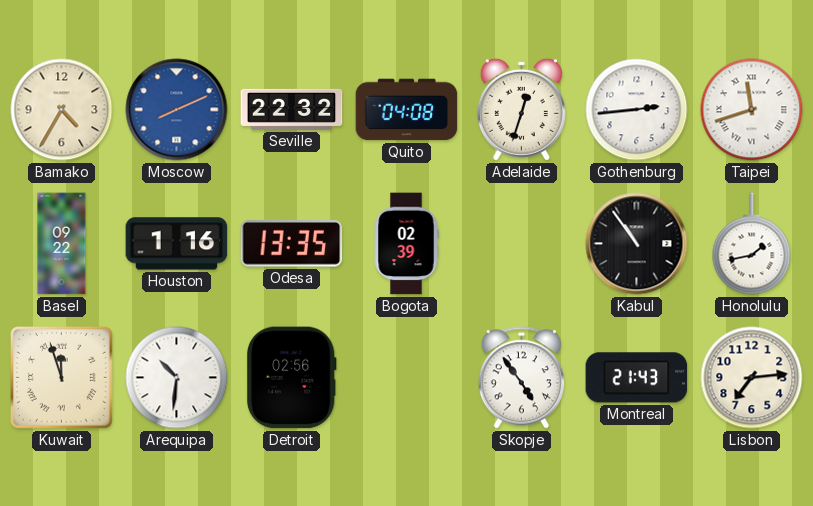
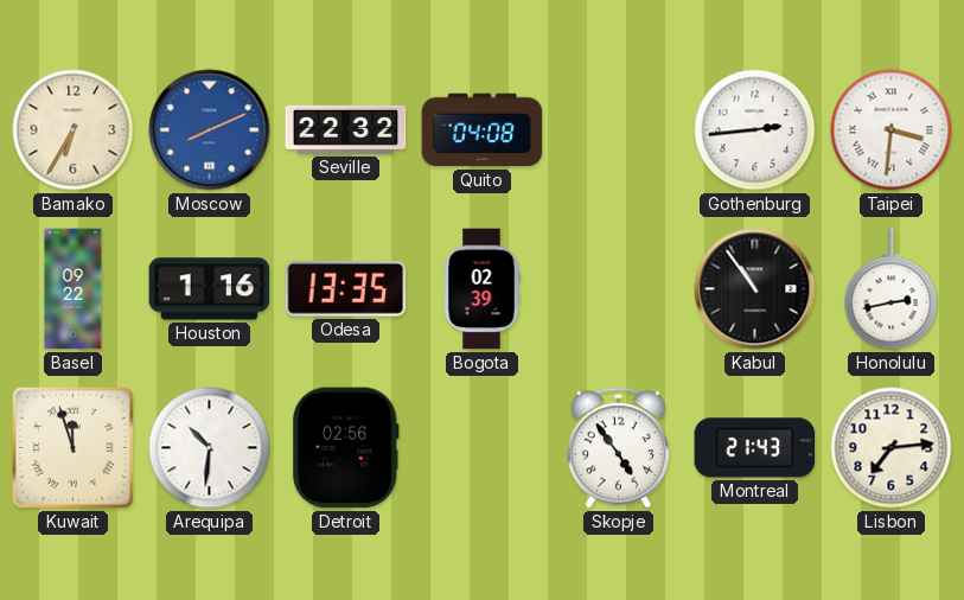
Bamako: 4:35 -> 6:35
Adelaide: 12:33 -> none
Taipei: 11:42 -> 3:31
Honolulu: 1:43 -> 2:43
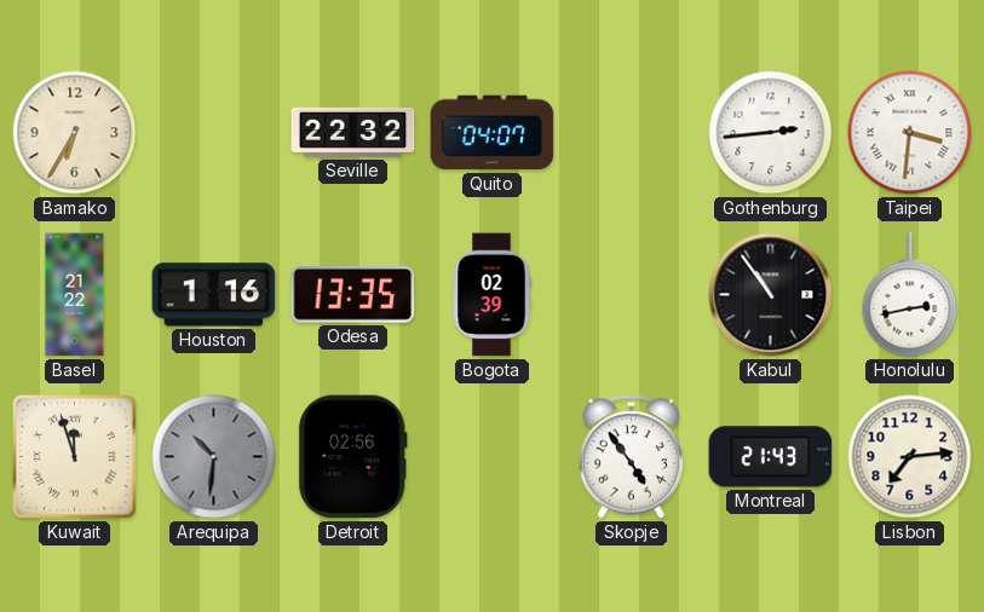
Moscow: 8:11 -> none
Quito: 04:08 -> 04:07
Basel: 09:22 -> 21:22
Arequipa dial: white -> grey
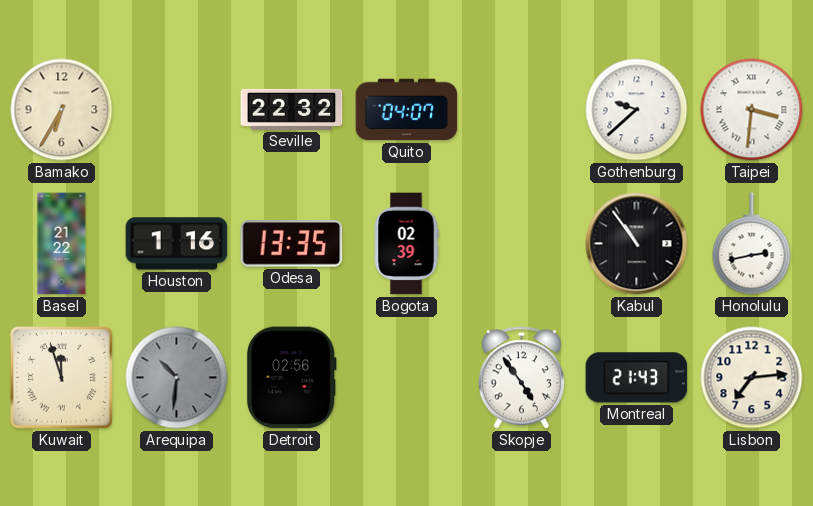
Gothenburg: 2:44 -> 9:38
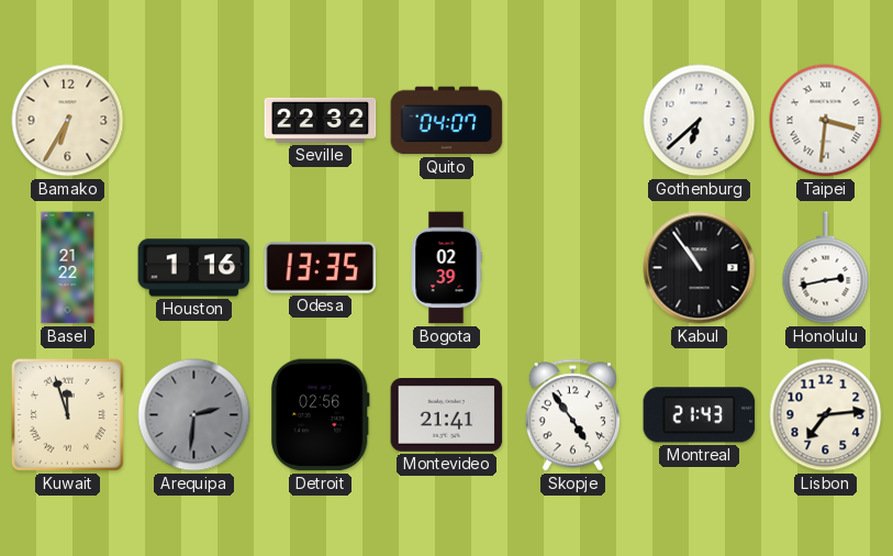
Gothenburg: 9:38 -> 6:38
Arequipa: 10:31 -> 2:31
Montevideo: none -> 21:41
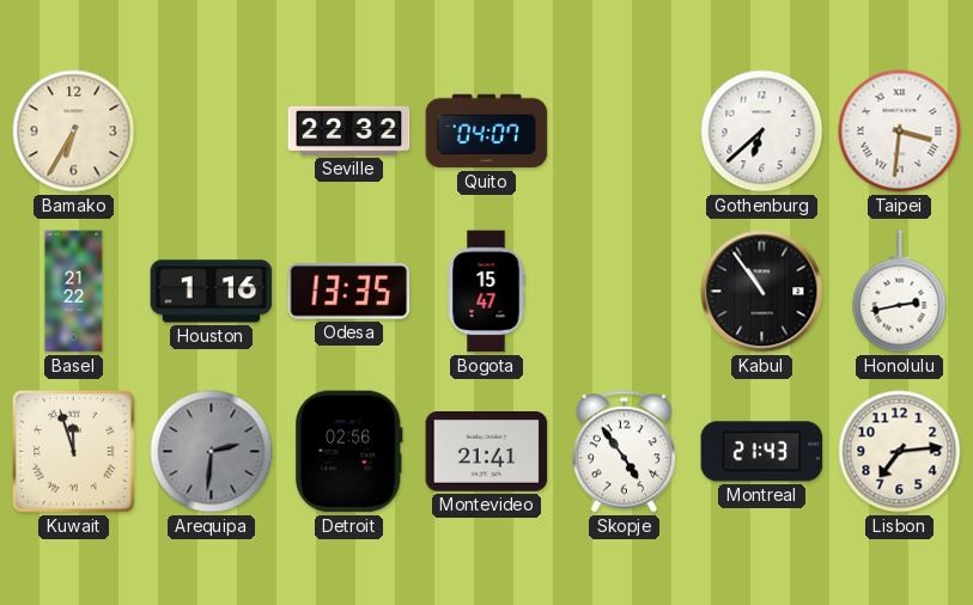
Bogota: 02:39 -> 15:47
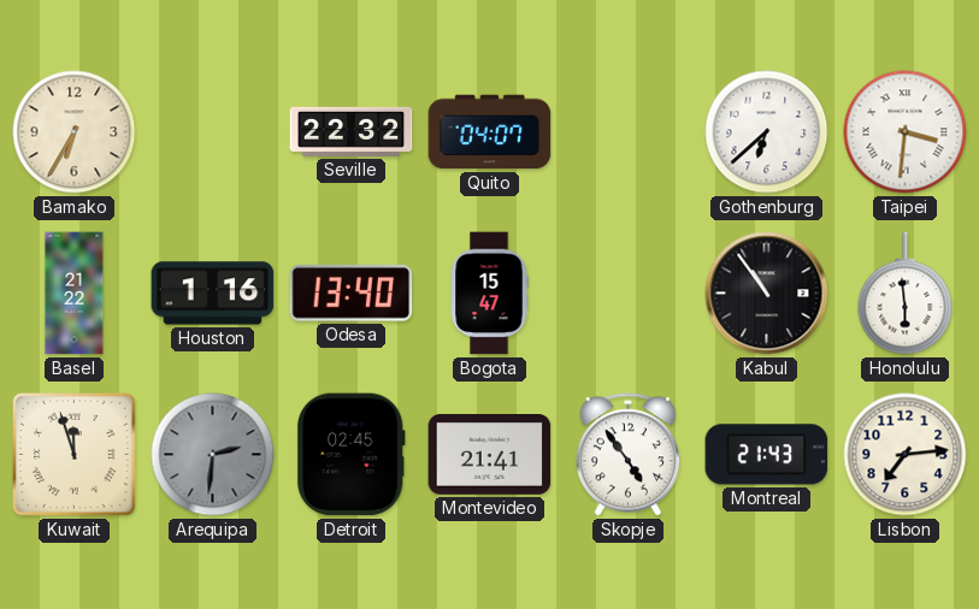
Odesa: 13:35 -> 13:40
Honolulu: 2:43 -> 5:59
Detroit: 02:56 -> 02:45
